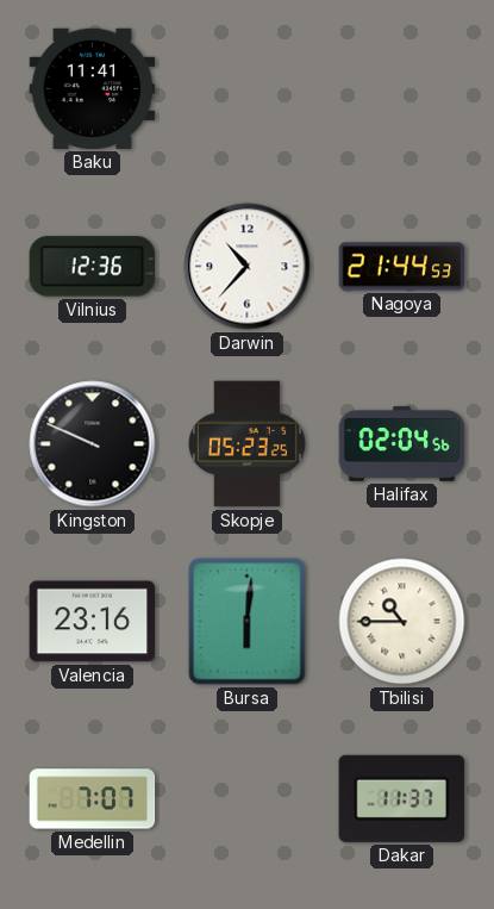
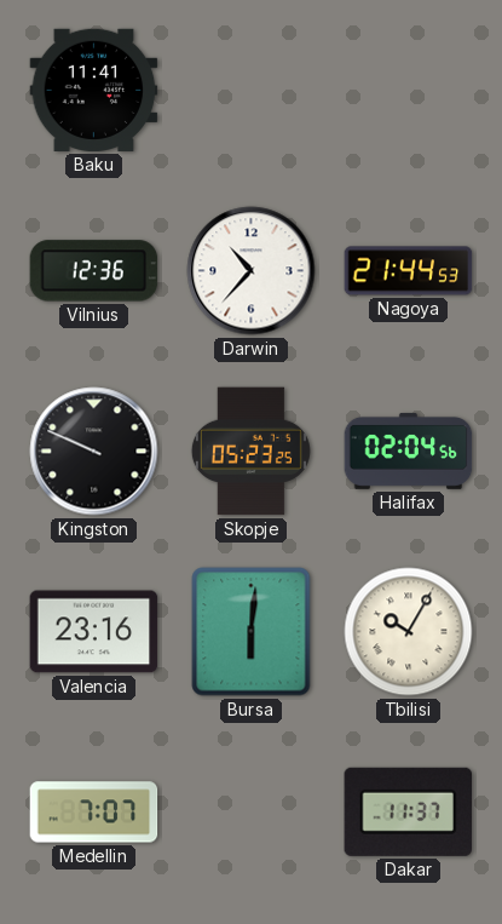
Tbilisi: 10:45 -> 10:05
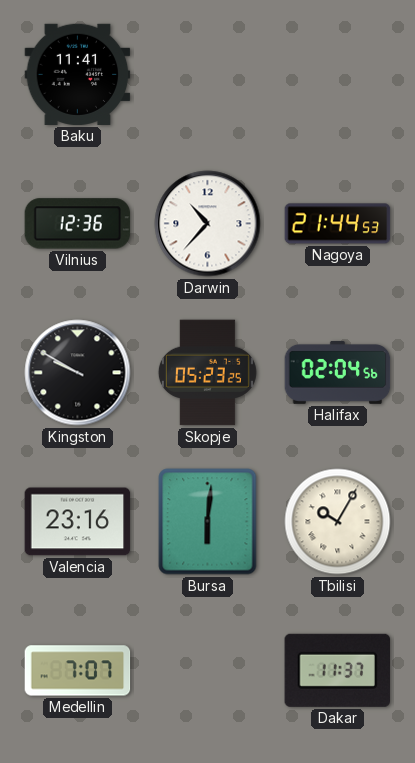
Kingston: 9:49 -> 9:50
